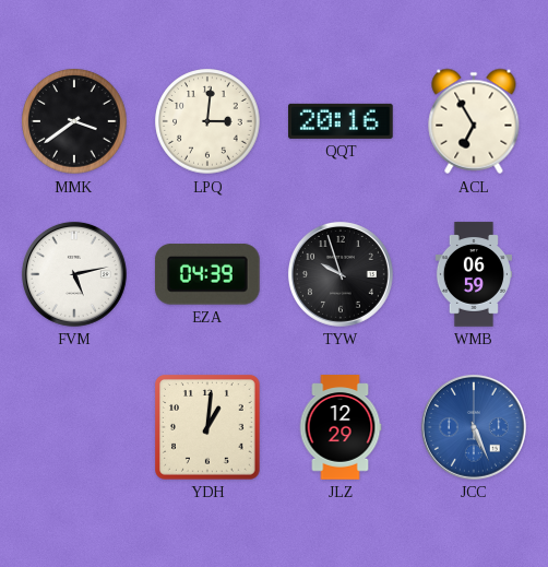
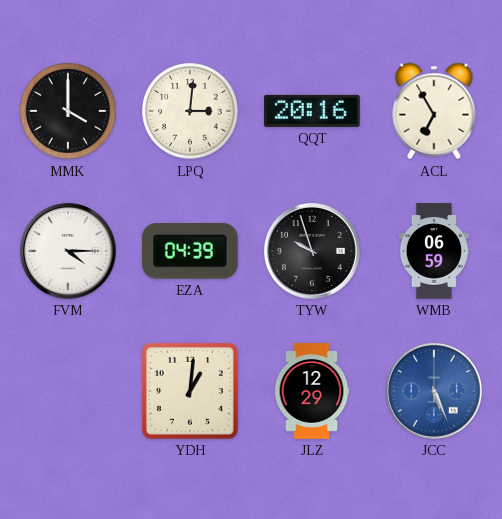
MMK: 3:39 -> 4:00
FVM: 5:13 -> 4:15
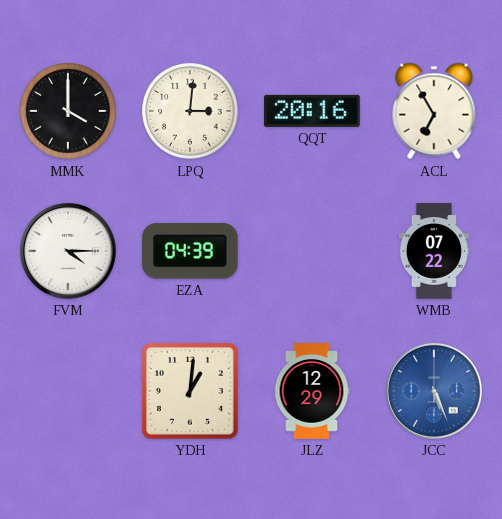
TYW: 9:57 -> none
WMB: 06:59 -> 07:22
